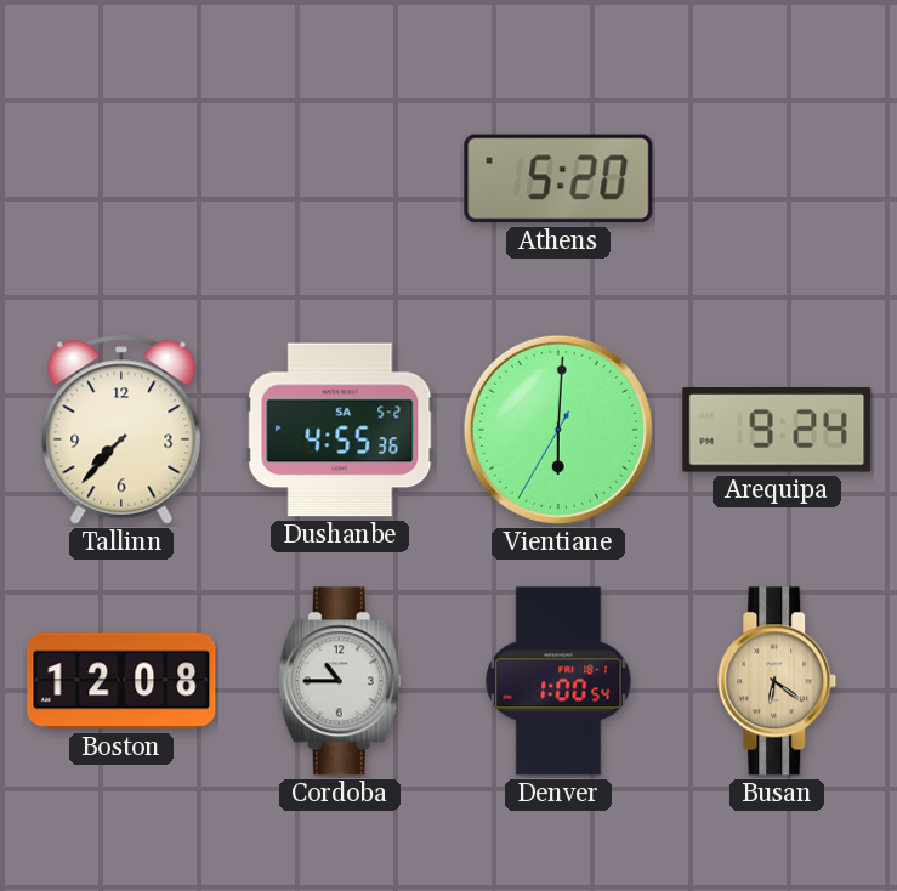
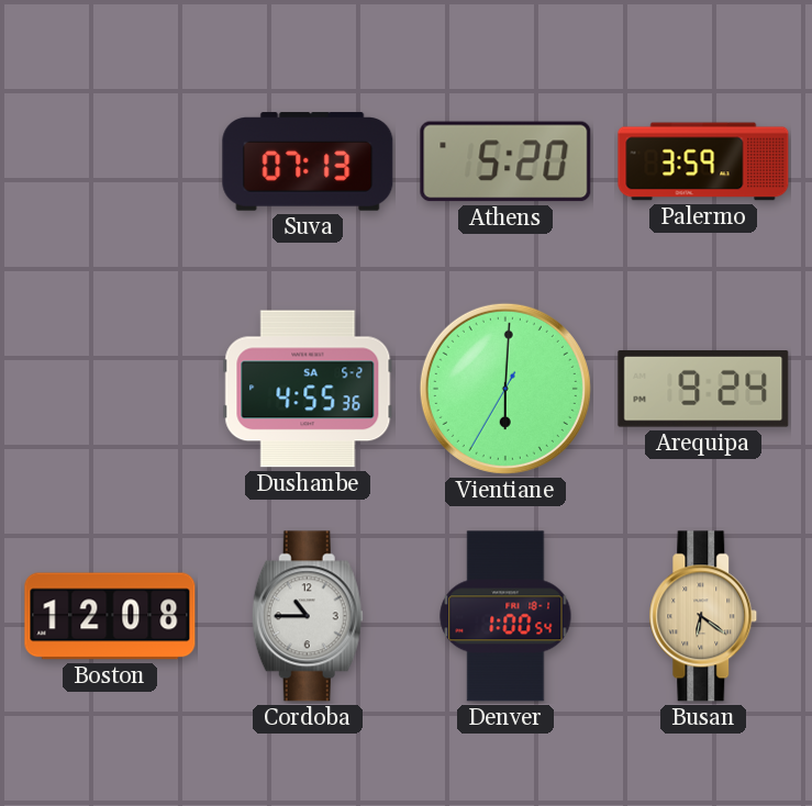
Suva: none -> 07:13
Palermo: none -> 3:59
Tallinn: 7:37 -> none
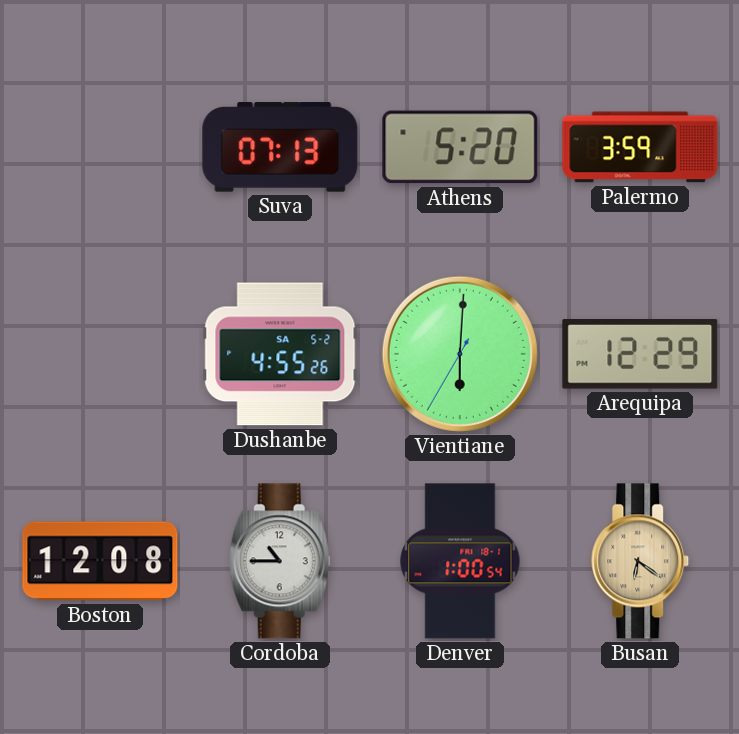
Dushanbe: 4:55:36 -> 4:55:26
Arequipa: 9:24 -> 12:29
